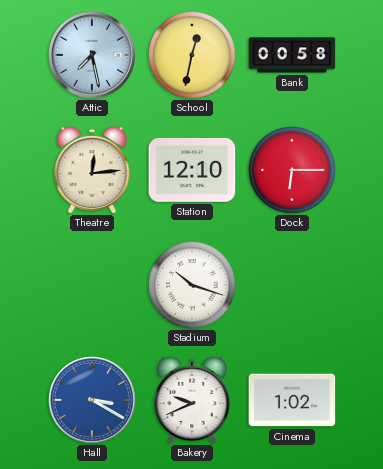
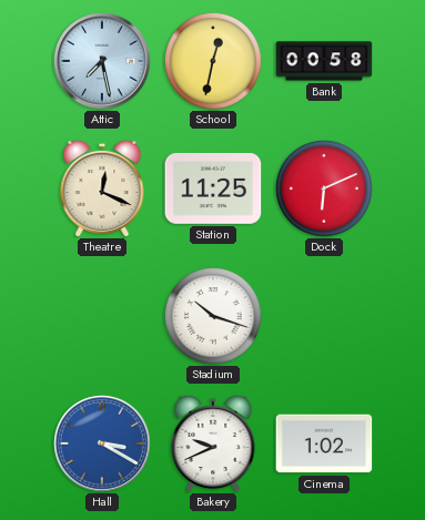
Theatre: 12:14 -> 12:19
Station: 12:10 -> 11:25
Dock: 6:15 -> 6:11
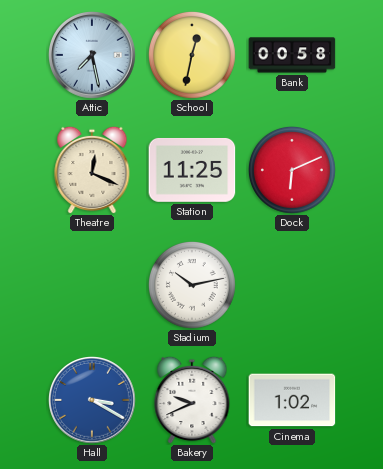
Stadium: 10:18 -> 10:13
